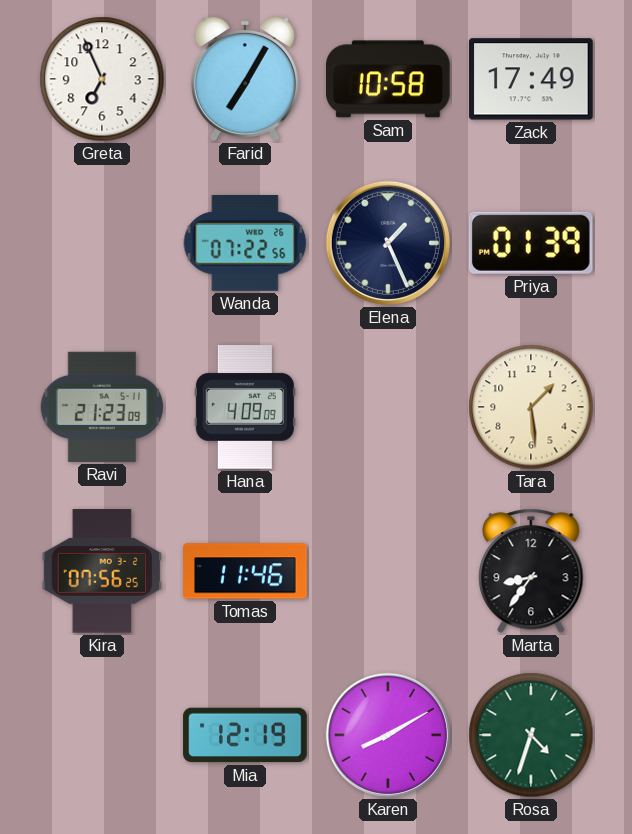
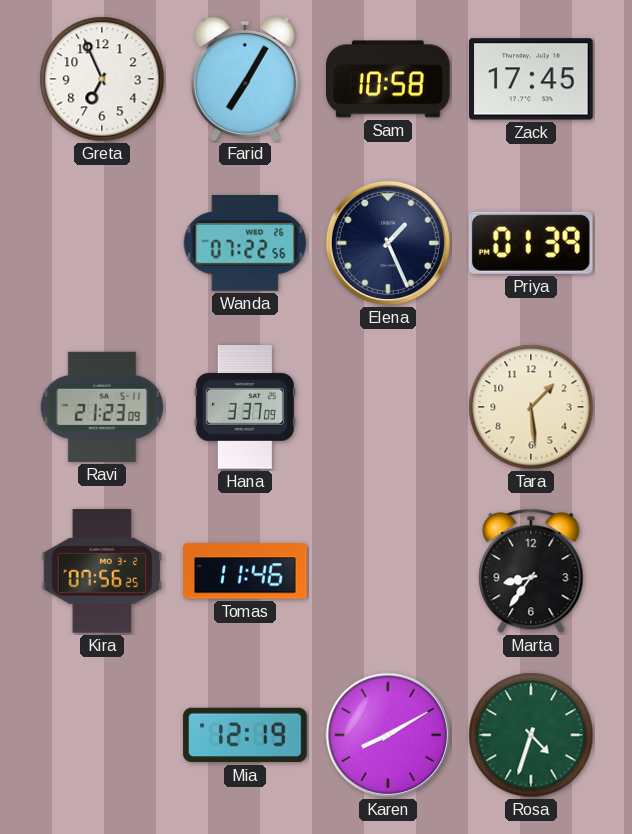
Zack: 17:49 -> 17:45
Hana: 4:09 -> 3:37
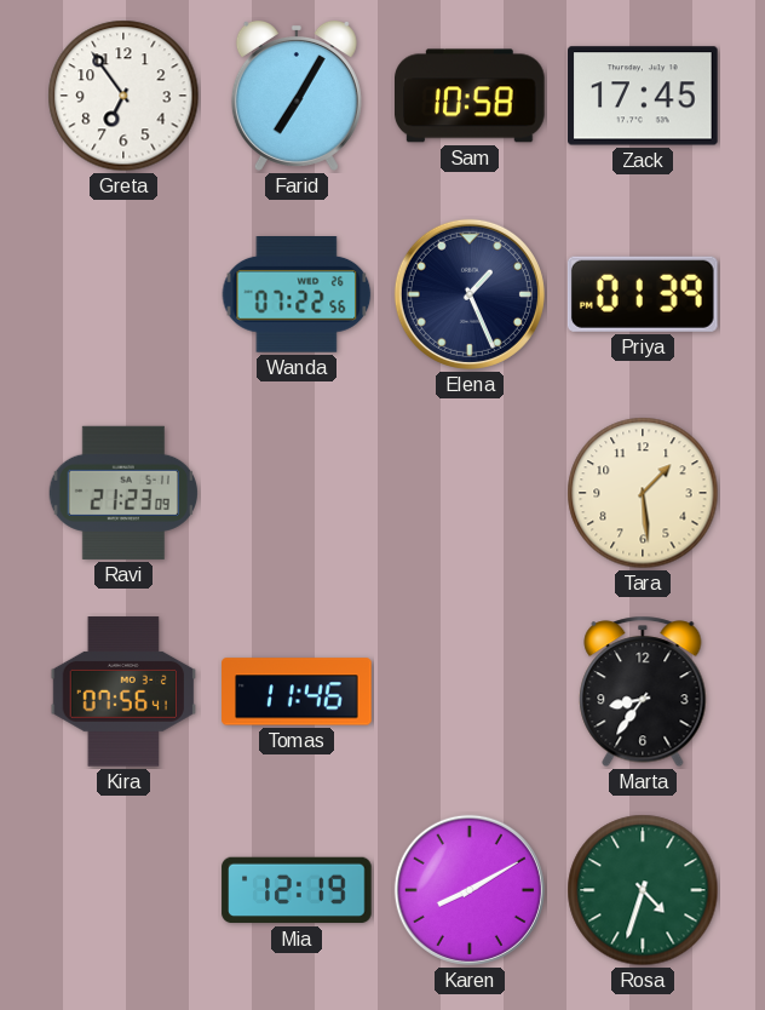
Greta: 6:56 -> 6:54
Hana: 3:37 -> none
Kira: 07:56:25 -> 07:56:41
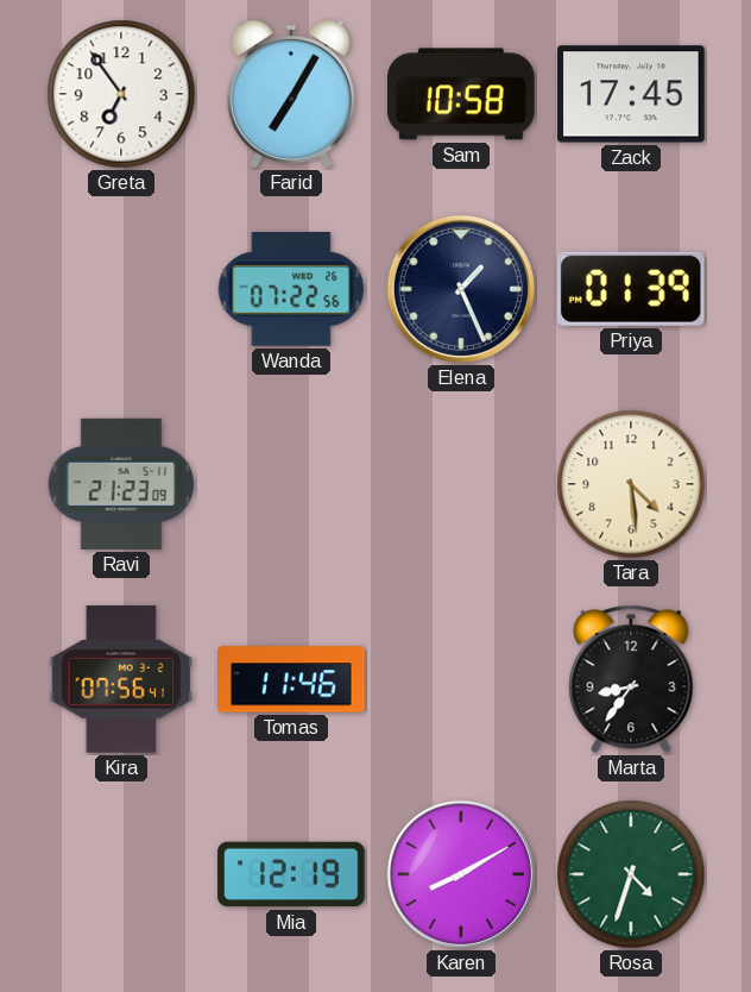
Tara: 1:29 -> 4:29
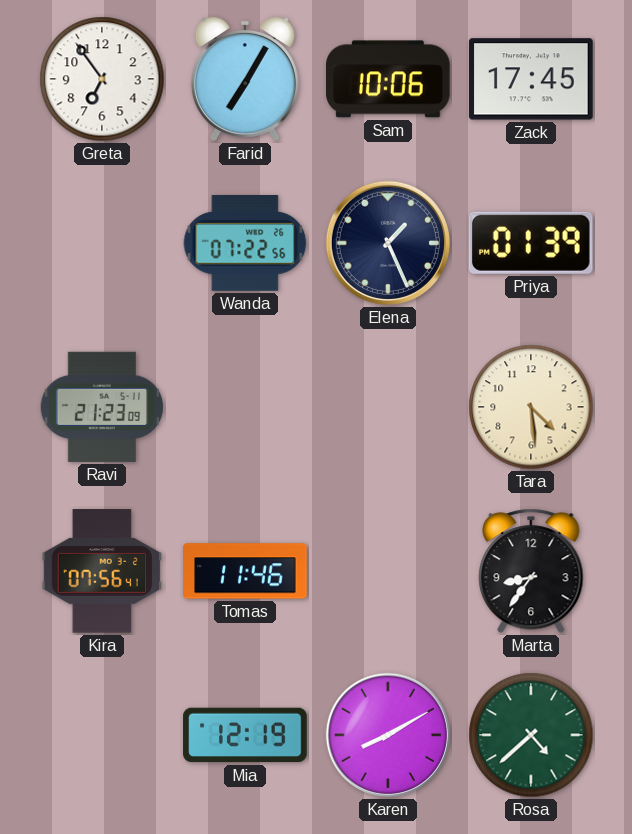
Sam: 10:58 -> 10:06
Rosa: 4:33 -> 4:38
